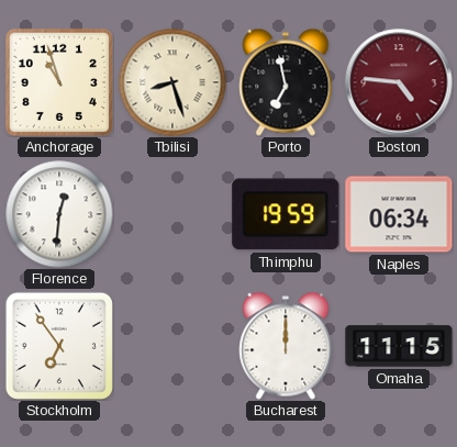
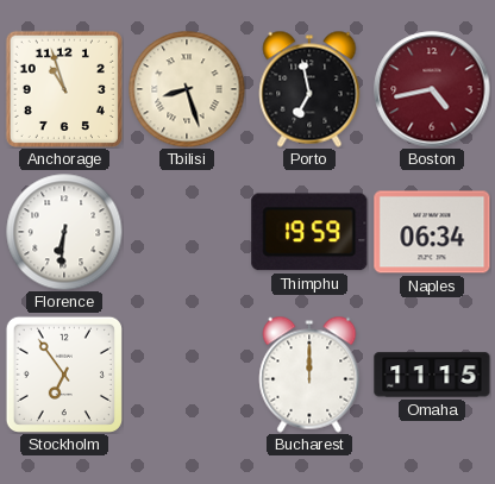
Boston: 4:46 -> 4:43
Florence: 12:31 -> 6:31
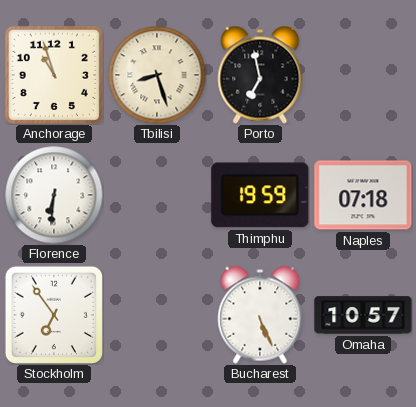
Boston: 4:43 -> none
Naples: 06:34 -> 07:18
Bucharest: 12:00 -> 5:26
Omaha: 11:15 -> 10:57
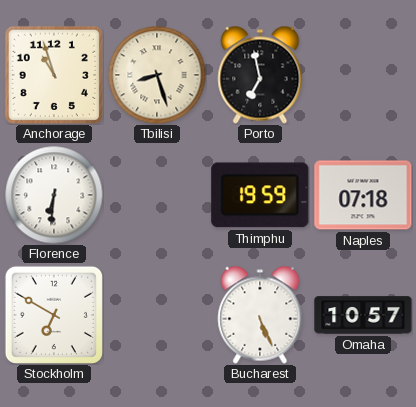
Stockholm: 6:54 -> 6:50
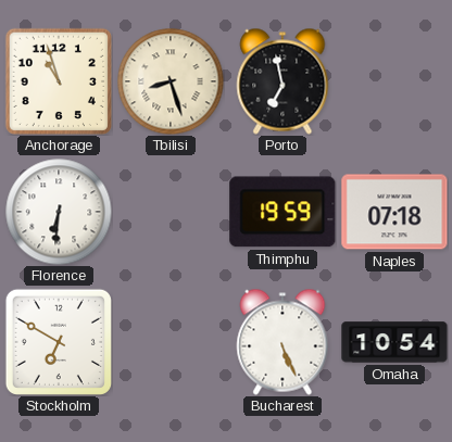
Omaha: 10:57 -> 10:54
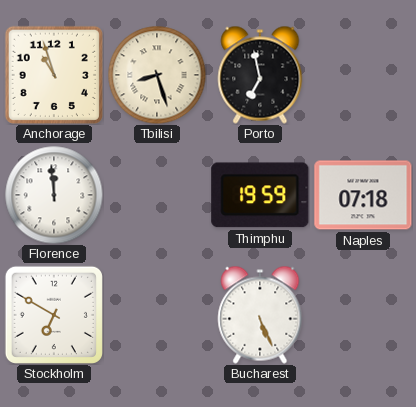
Florence: 6:31 -> 11:59
Omaha: 10:54 -> none
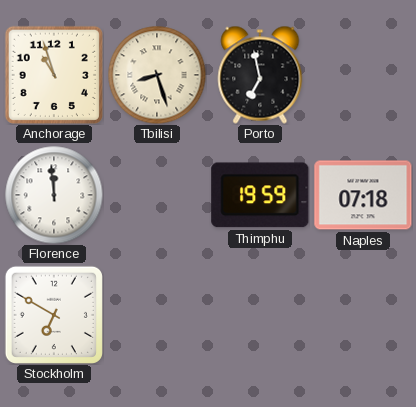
Bucharest: 5:26 -> none
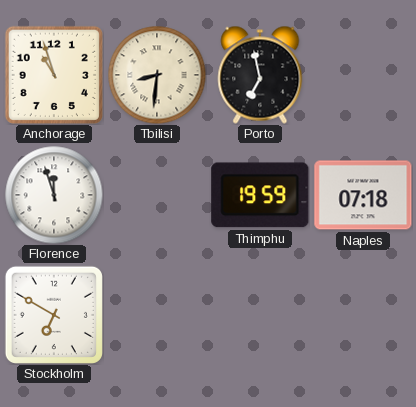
Tbilisi: 8:27 -> 8:31
Florence: 11:59 -> 11:57
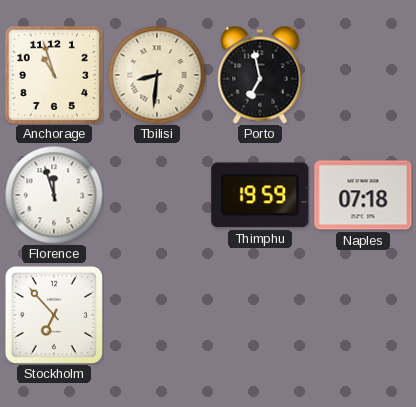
Stockholm: 6:50 -> 6:53
